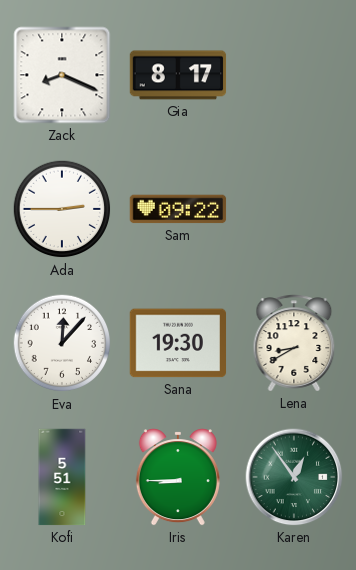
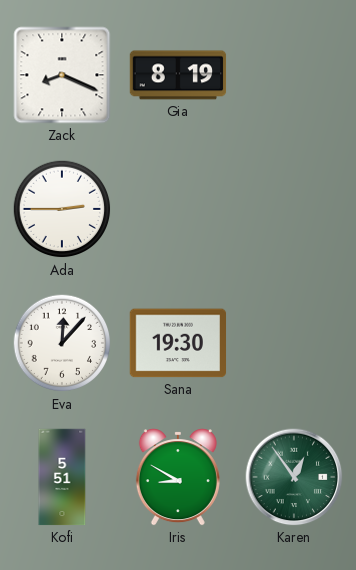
Gia: 8:17 -> 8:19
Sam: 09:22 -> none
Lena: 8:40 -> none
Iris: 8:45 -> 8:50
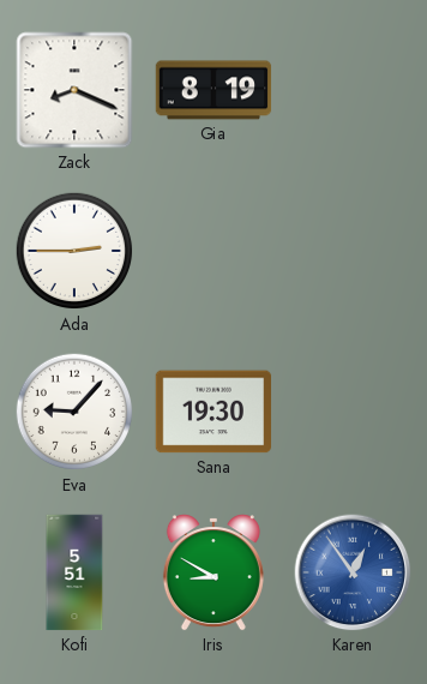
Eva: 12:07 -> 9:07
Karen dial: green -> blue
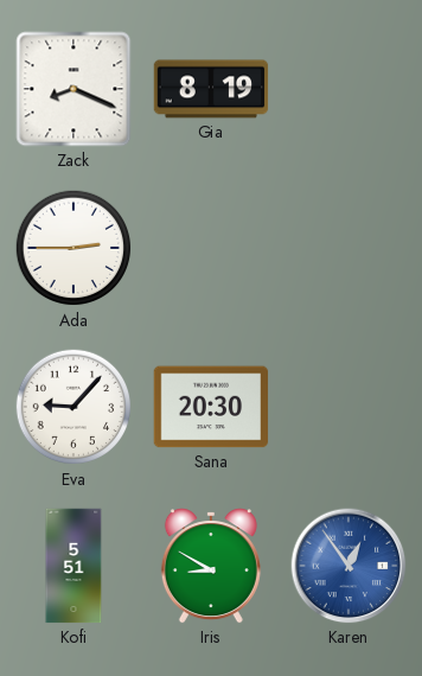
Sana: 19:30 -> 20:30
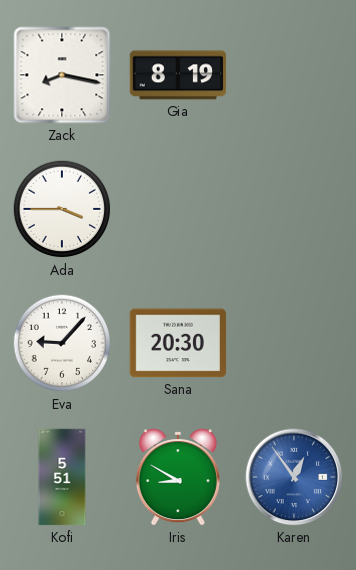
Zack: 8:19 -> 8:17
Ada: 2:45 -> 3:45
